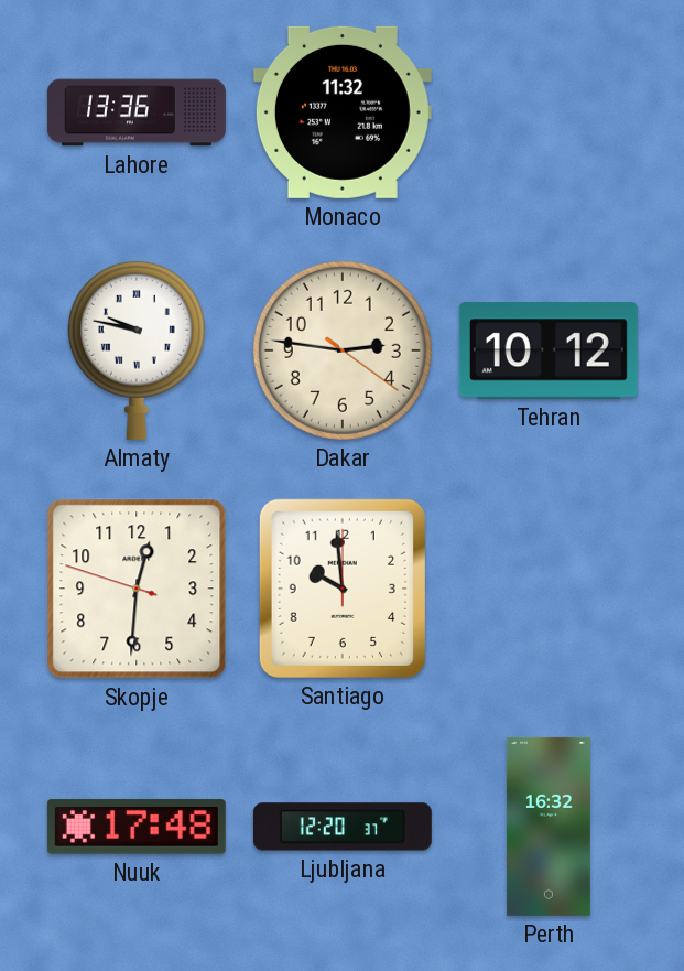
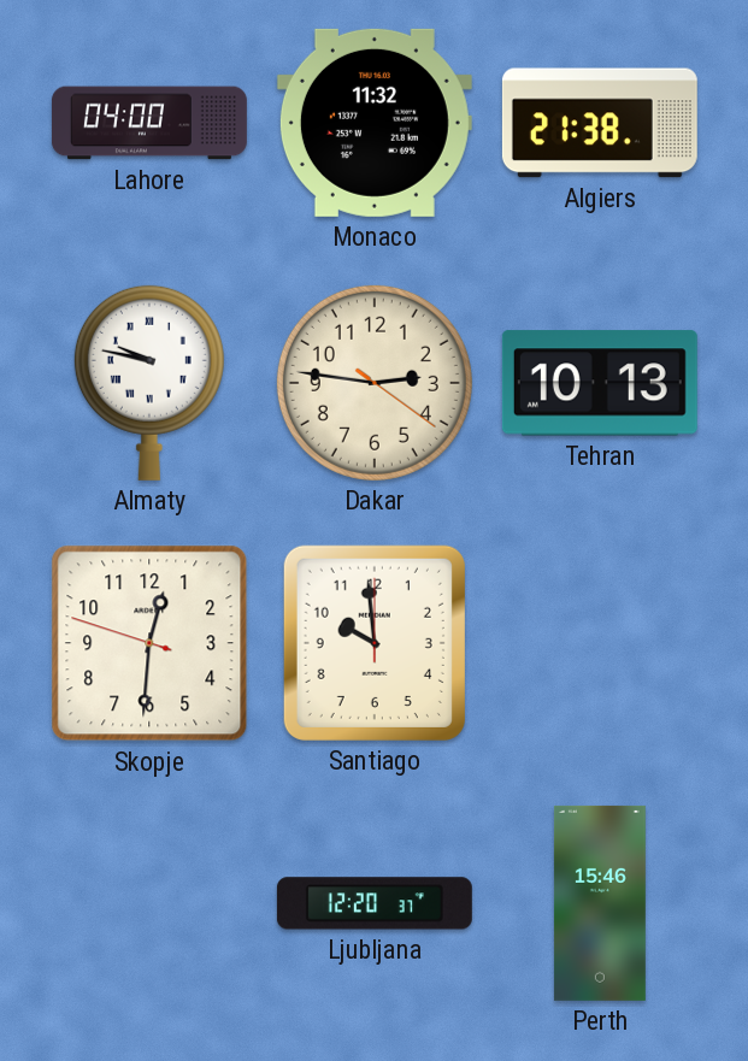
Lahore: 13:36 -> 04:00
Algiers: none -> 21:38
Tehran: 10:12 -> 10:13
Nuuk: 17:48 -> none
Perth: 16:32 -> 15:46
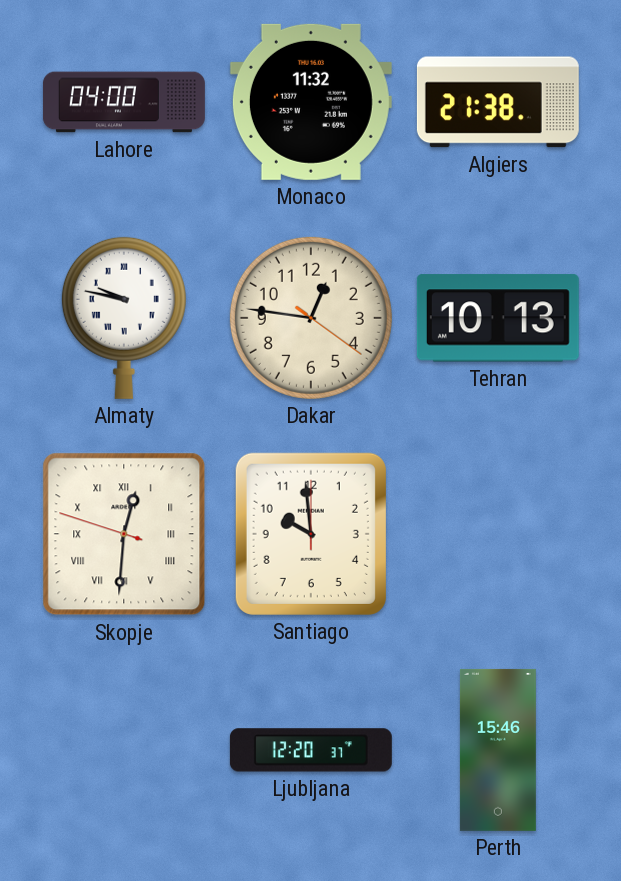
Dakar: 2:46 -> 12:46
Skopje numerals: Arabic -> Roman
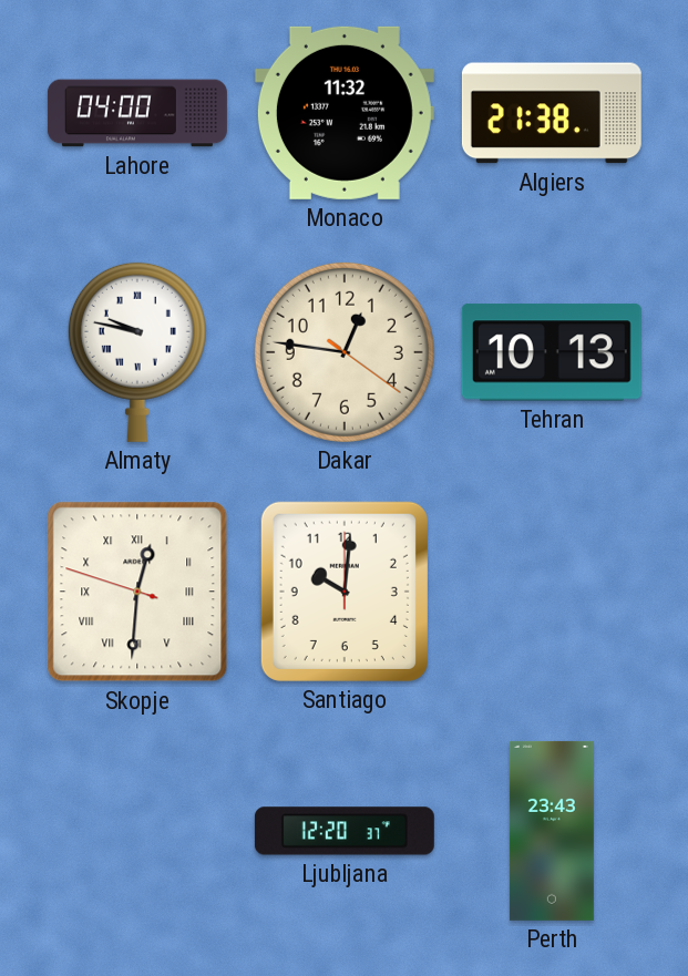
Santiago: 9:59 -> 10:01
Perth: 15:46 -> 23:43
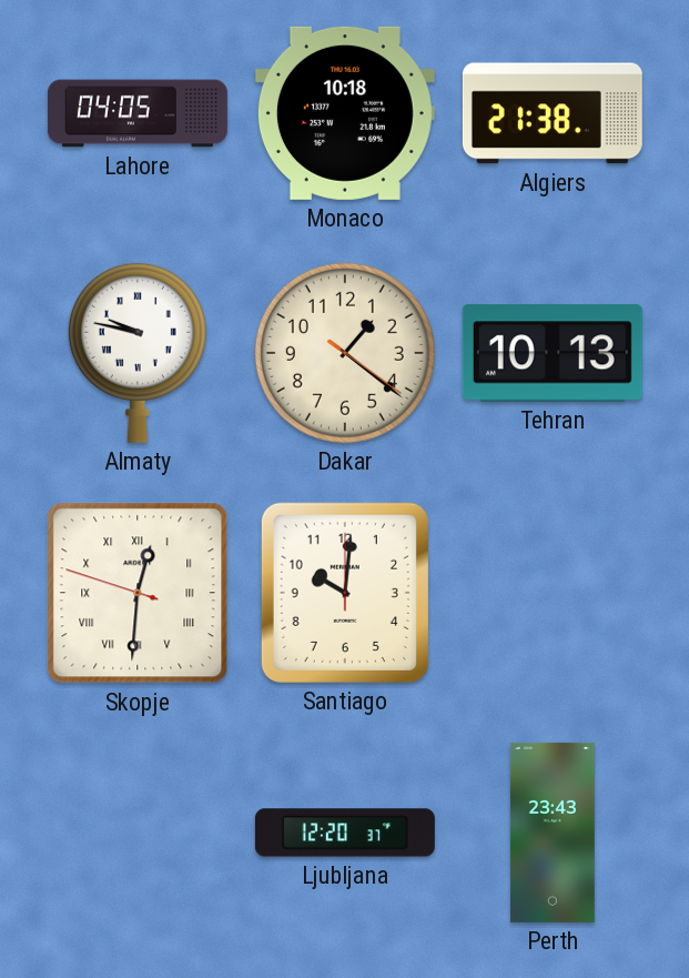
Lahore: 04:00 -> 04:05
Monaco: 11:32 -> 10:18
Dakar: 12:46 -> 1:21
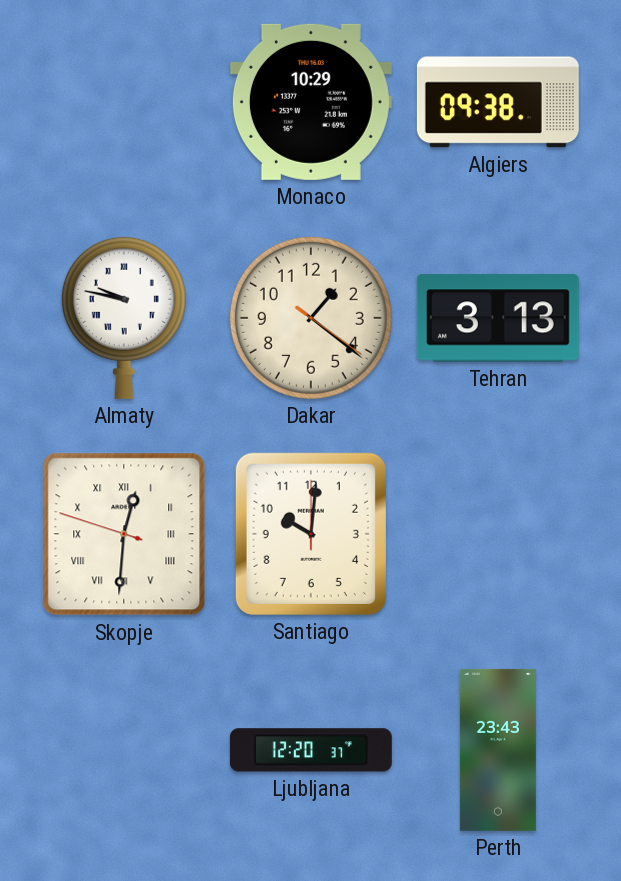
Lahore: 04:05 -> none
Monaco: 10:18 -> 10:29
Algiers: 21:38 -> 09:38
Tehran: 10:13 -> 3:13
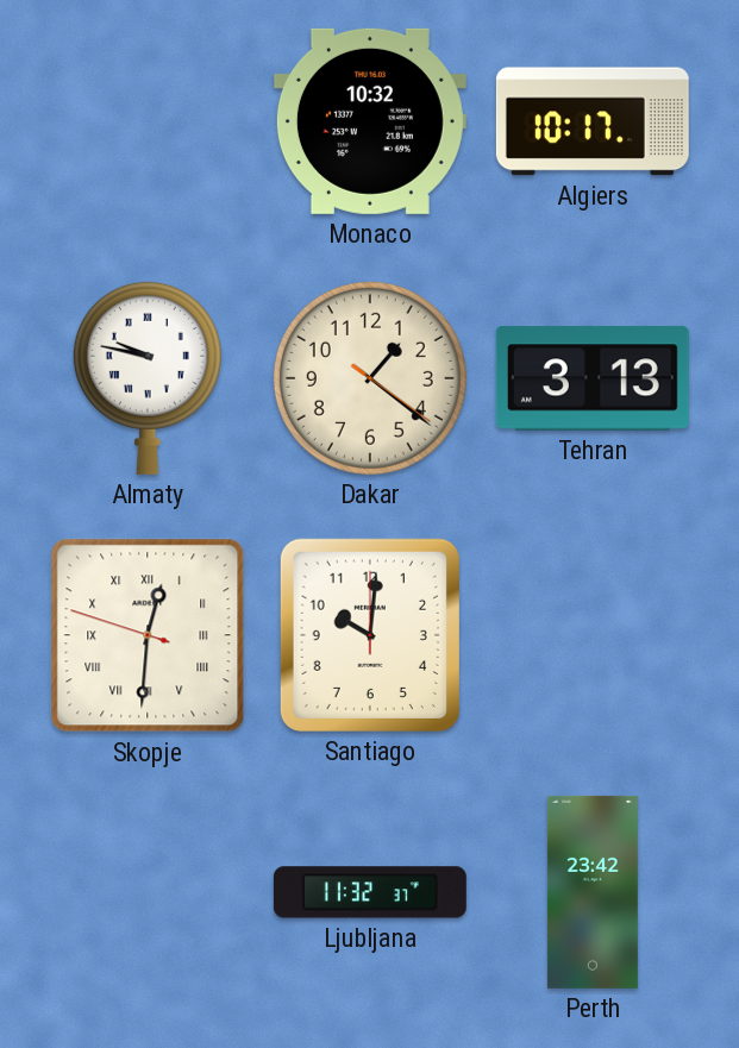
Monaco: 10:29 -> 10:32
Algiers: 09:38 -> 10:17
Ljubljana: 12:20 -> 11:32
Perth: 23:43 -> 23:42
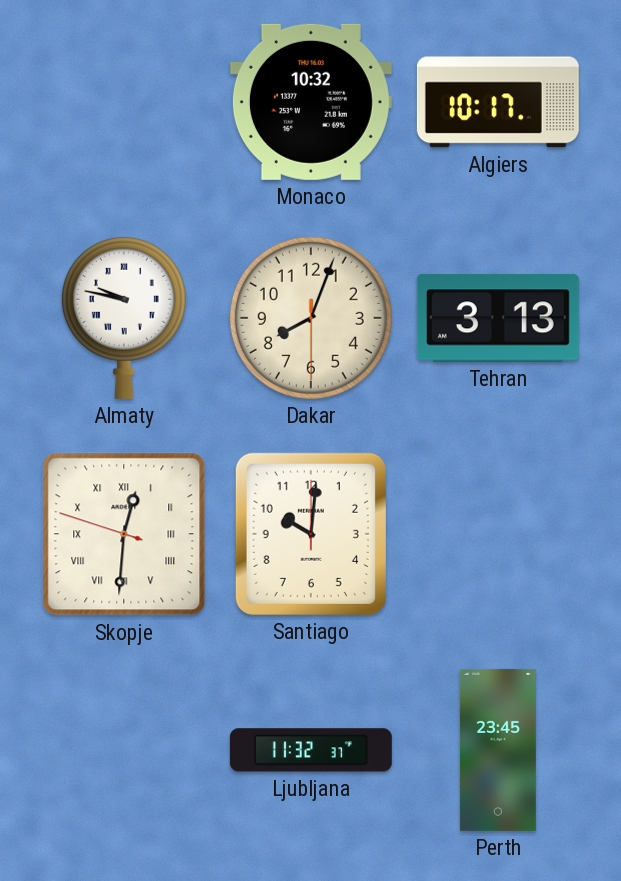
Dakar: 1:21 -> 8:03
Perth: 23:42 -> 23:45
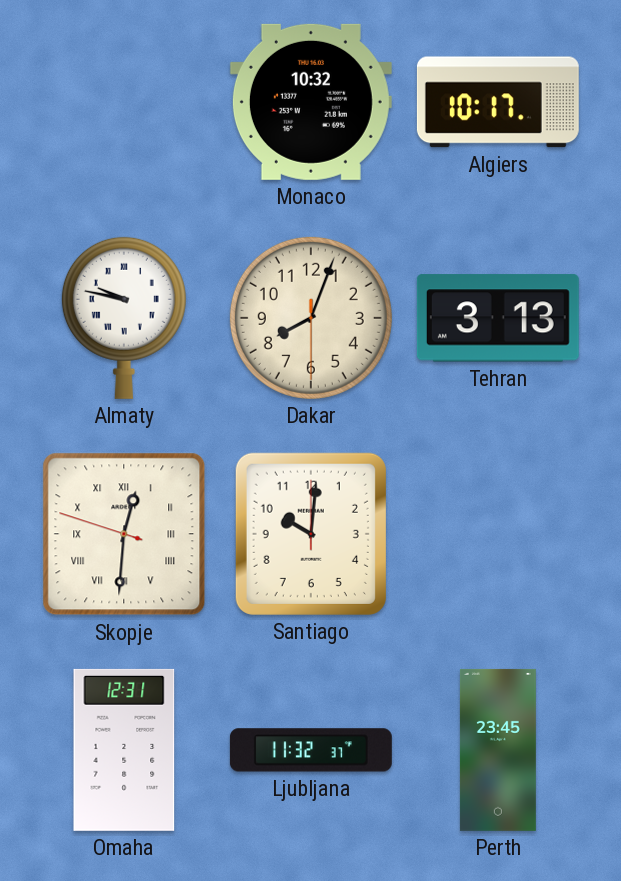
Omaha: none -> 12:31
